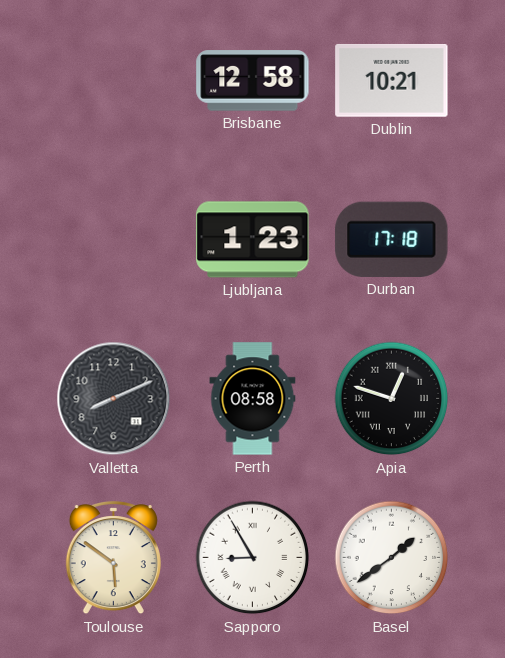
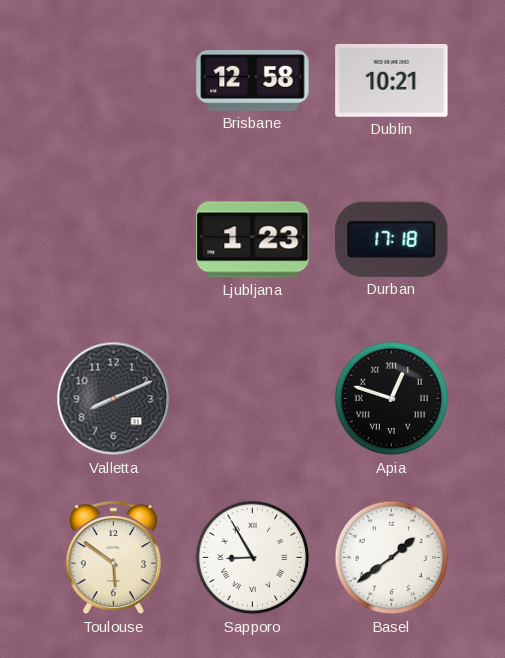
Perth: 08:58 -> none
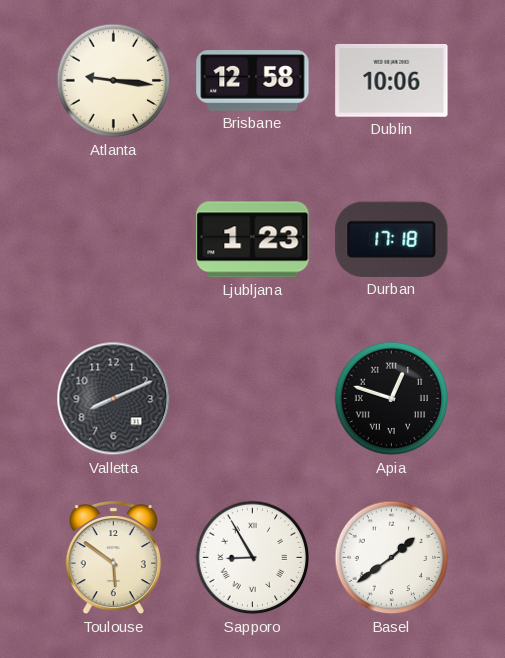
Atlanta: none -> 9:16
Dublin: 10:21 -> 10:06
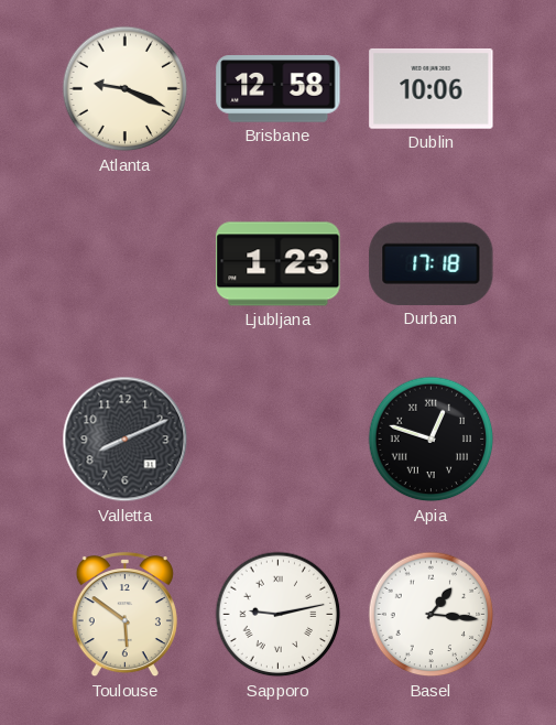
Atlanta: 9:16 -> 9:19
Sapporo: 8:55 -> 9:13
Basel: 1:39 -> 1:16
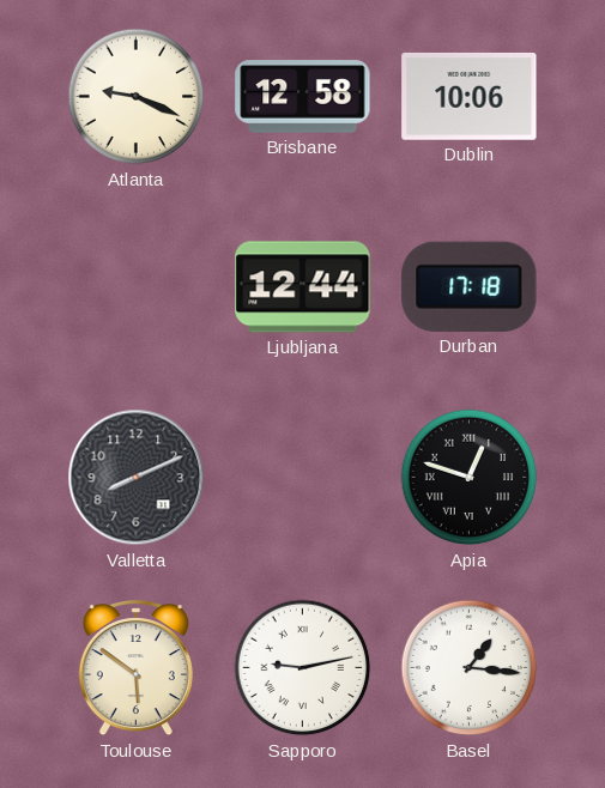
Ljubljana: 1:23 -> 12:44
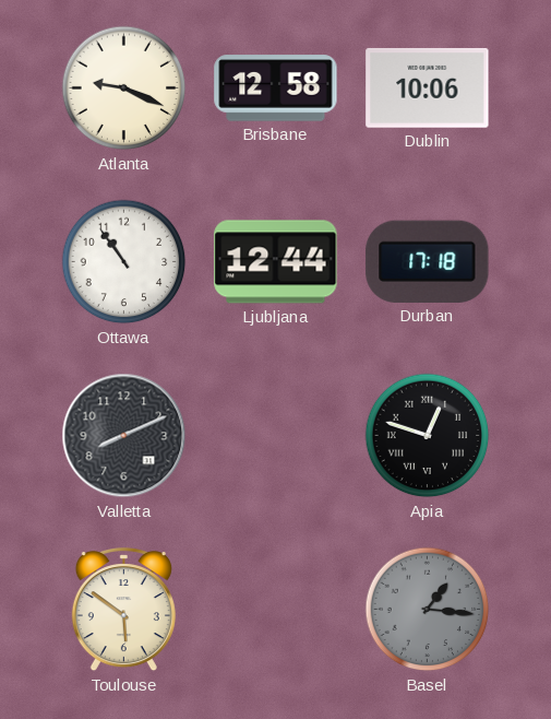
Ottawa: none -> 10:54
Sapporo: 9:13 -> none
Basel dial: white -> grey
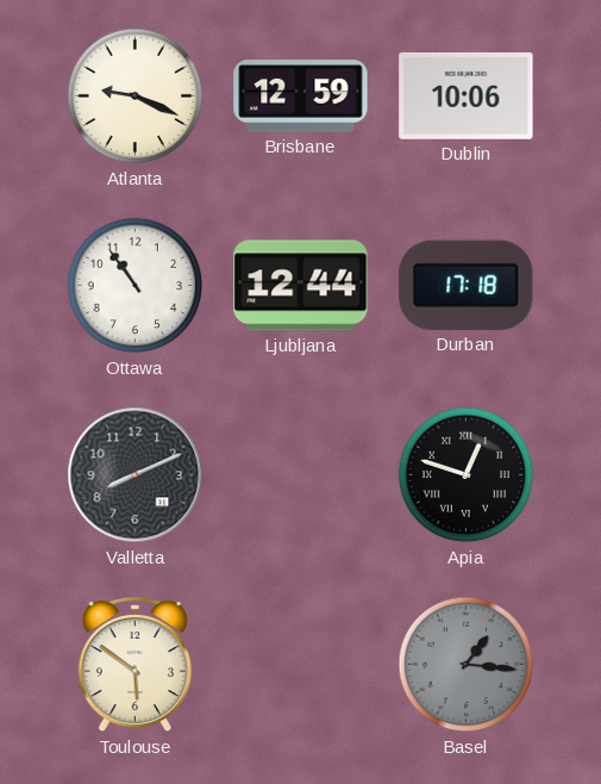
Brisbane: 12:58 -> 12:59
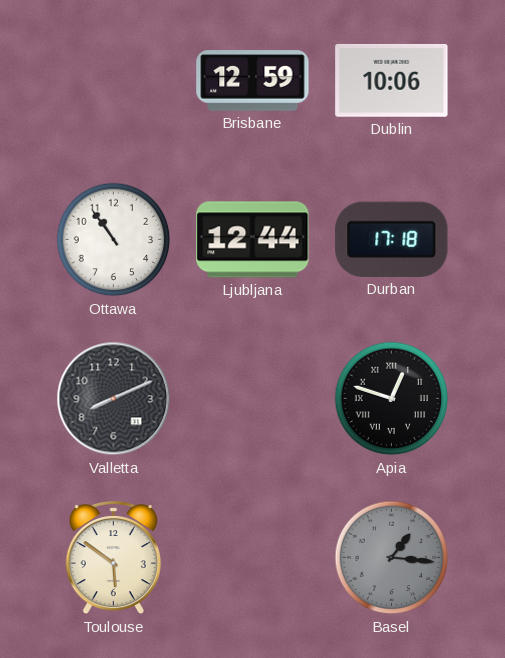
Atlanta: 9:19 -> none
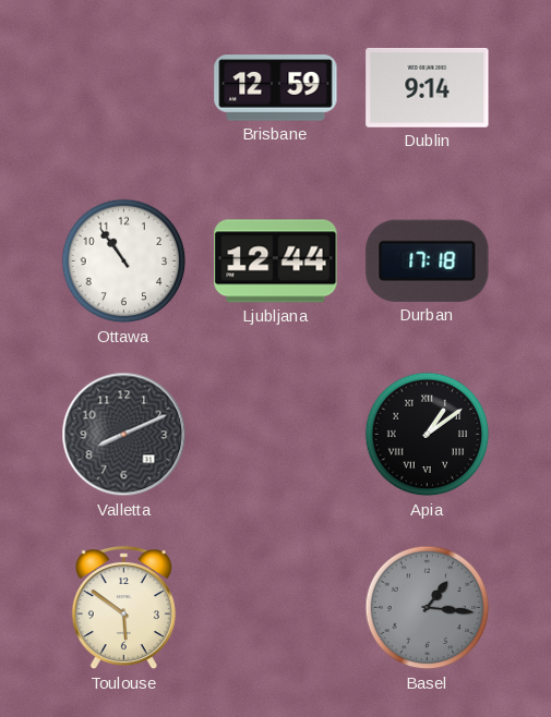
Dublin: 10:06 -> 9:14
Apia: 12:48 -> 1:09
